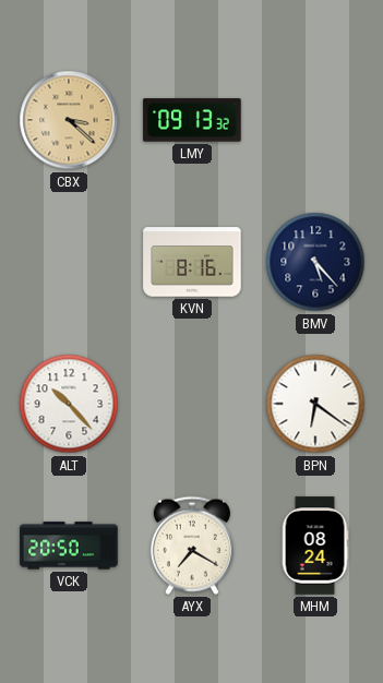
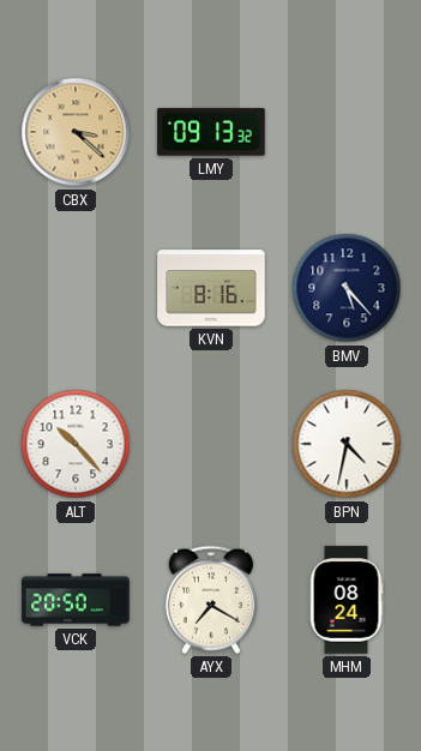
BPN: 6:21 -> 4:32
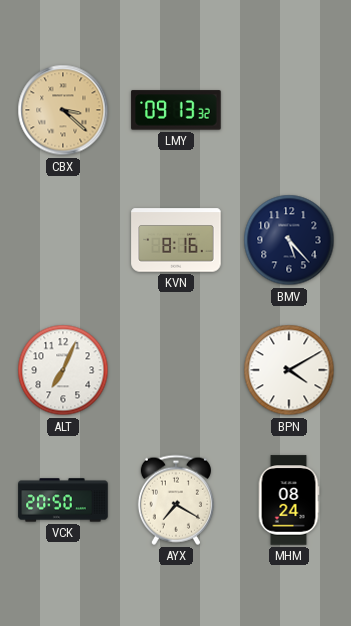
ALT: 10:23 -> 7:04
BPN: 4:32 -> 4:10
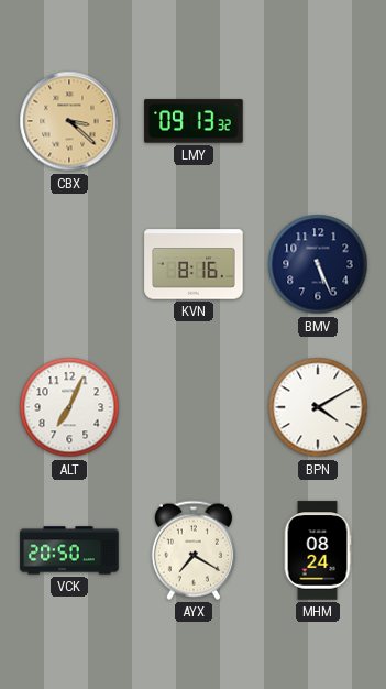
BMV: 5:23 -> 5:26
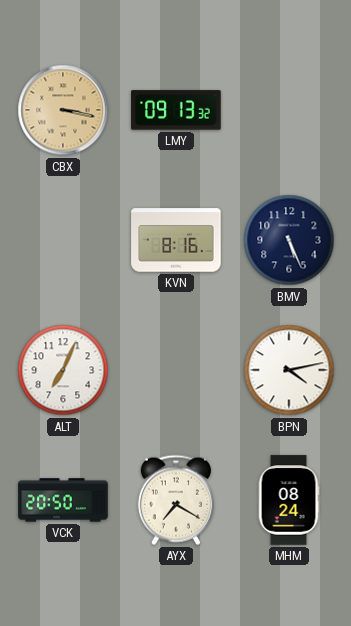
CBX: 3:22 -> 3:17
BPN: 4:10 -> 4:13
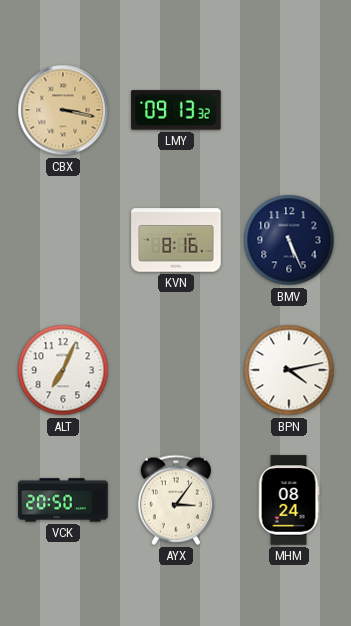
AYX: 7:20 -> 3:06
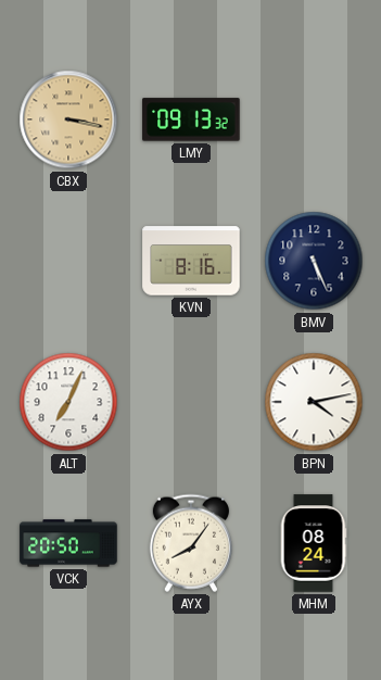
AYX: 3:06 -> 8:06
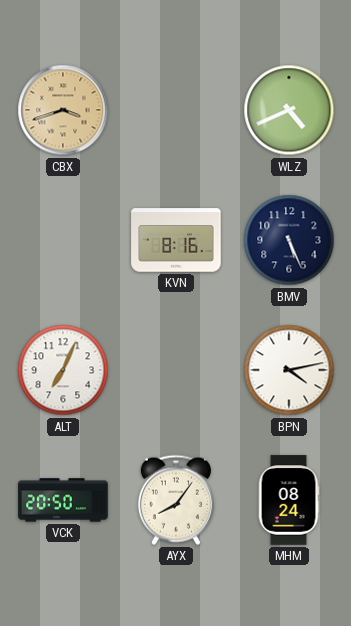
CBX: 3:17 -> 3:42
LMY: 09:13 -> none
WLZ: none -> 4:41
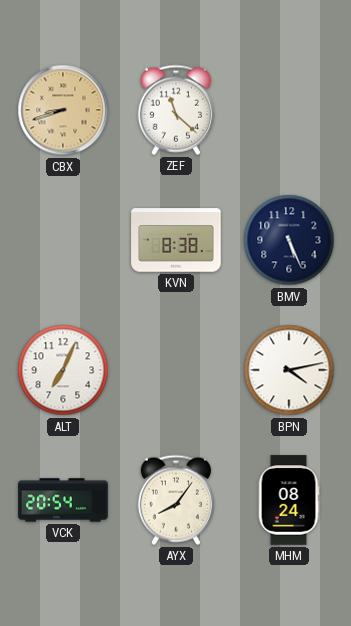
CBX: 3:42 -> 8:42
ZEF: none -> 11:22
WLZ: 4:41 -> none
KVN: 8:16 -> 8:38
VCK: 20:50 -> 20:54
